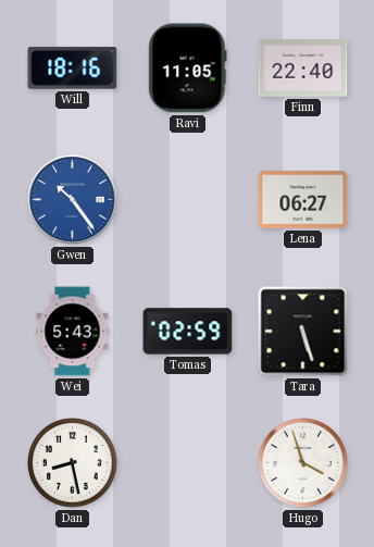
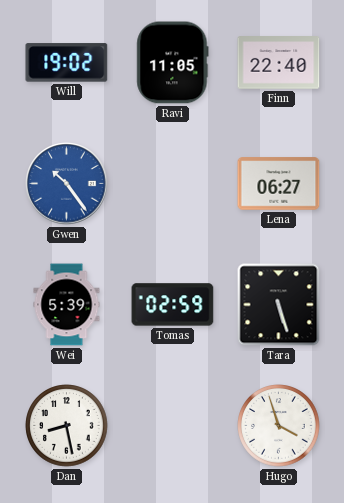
Will: 18:16 -> 19:02
Wei: 5:43 -> 5:39
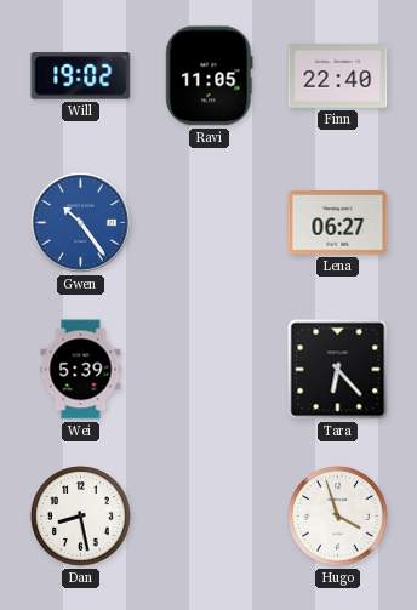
Tomas: 02:59 -> none
Tara: 5:27 -> 6:23
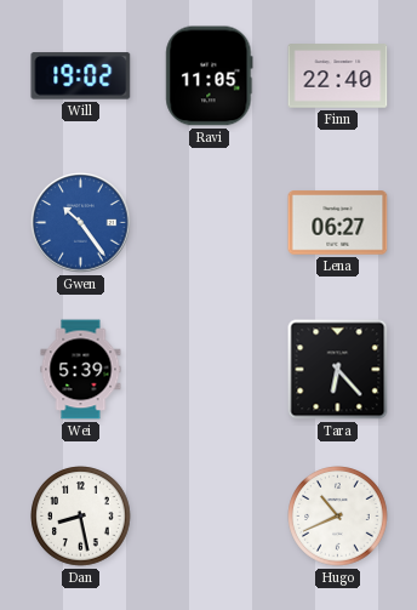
Hugo: 3:57 -> 10:41
